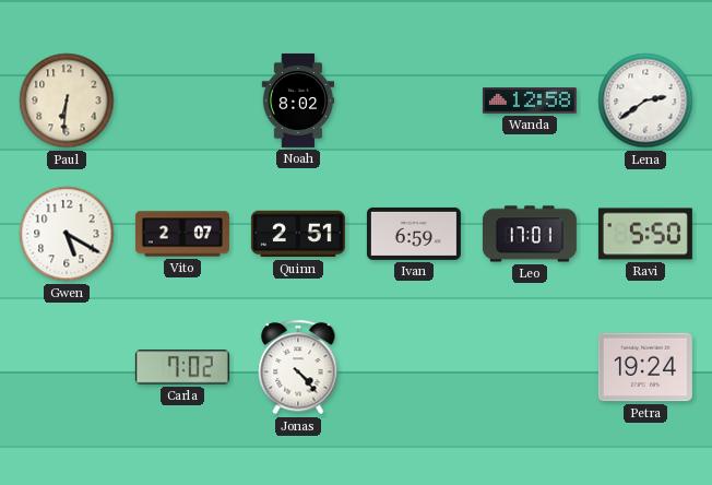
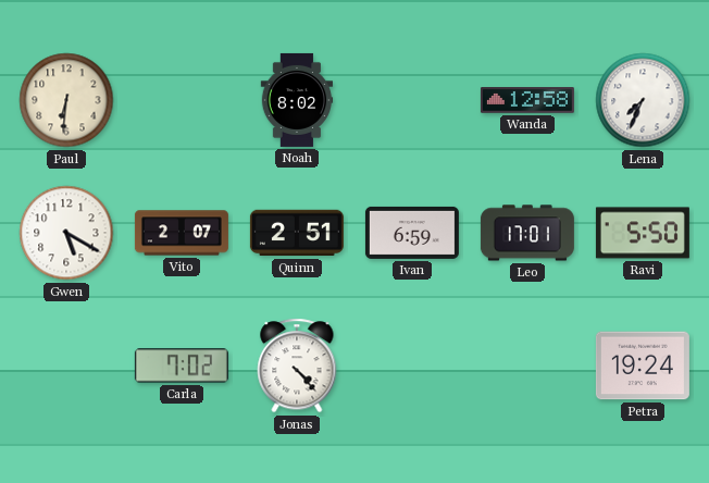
Lena: 2:39 -> 7:34
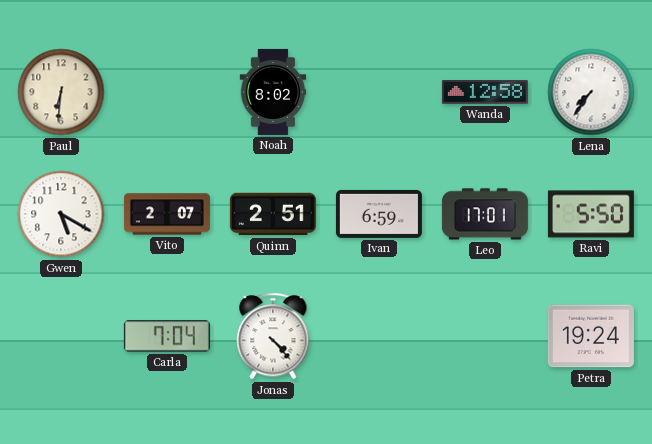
Lena: 7:34 -> 7:36
Carla: 7:02 -> 7:04
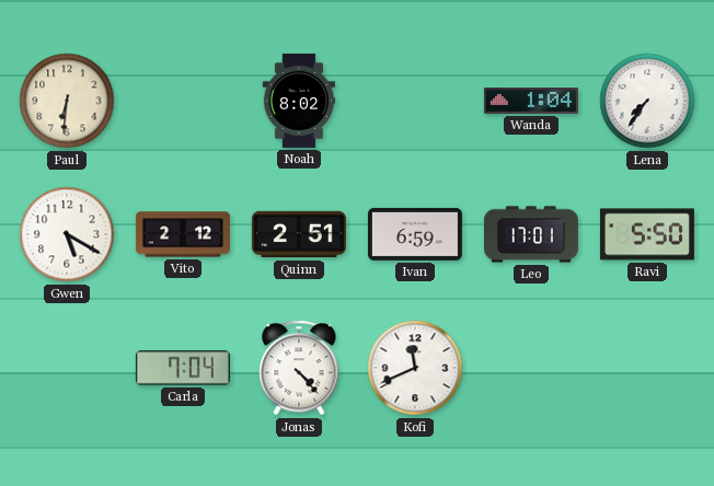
Wanda: 12:58 -> 1:04
Vito: 2:07 -> 2:12
Kofi: none -> 11:41
Petra: 19:24 -> none
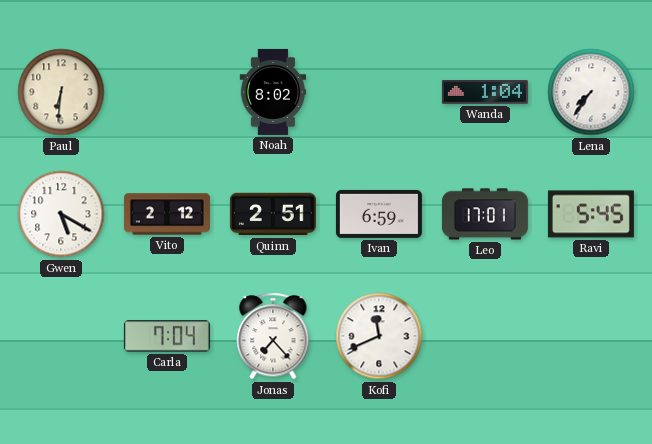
Ravi: 5:50 -> 5:45
Jonas: 4:23 -> 7:23
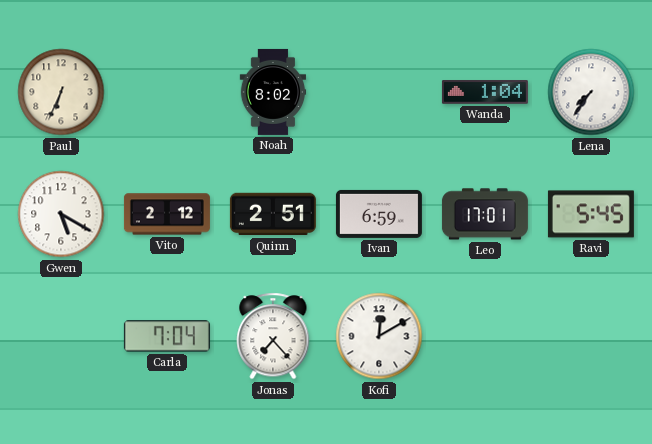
Paul: 6:31 -> 6:34
Kofi: 11:41 -> 12:10
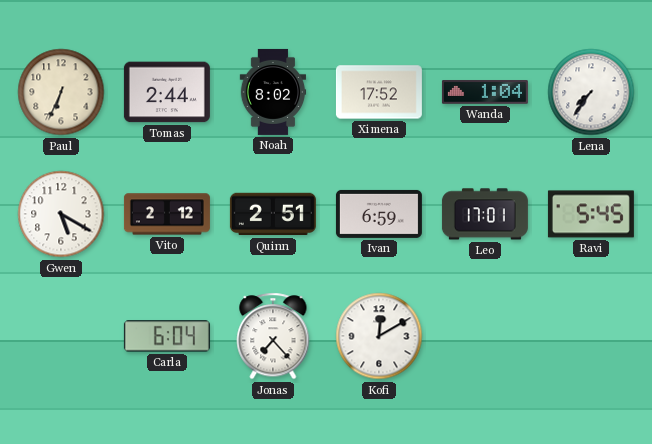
Tomas: none -> 2:44
Ximena: none -> 17:52
Carla: 7:04 -> 6:04
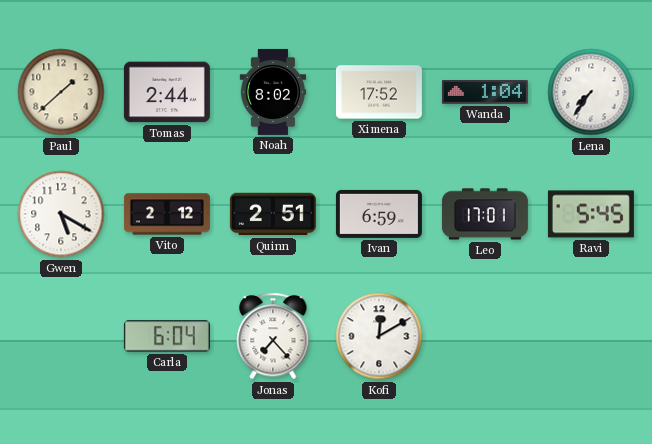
Paul: 6:34 -> 1:38
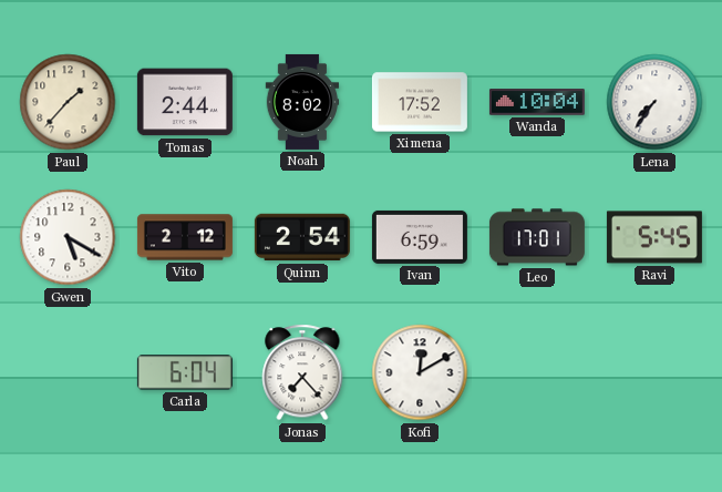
Paul: 1:38 -> 1:37
Wanda: 1:04 -> 10:04
Quinn: 2:51 -> 2:54
